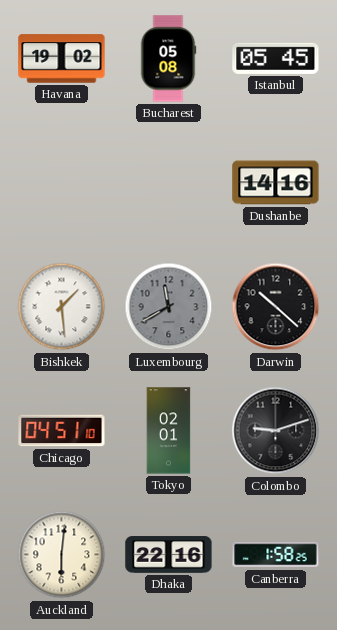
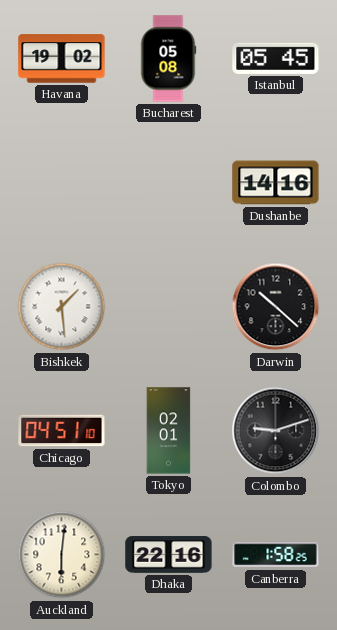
Luxembourg: 11:40 -> none
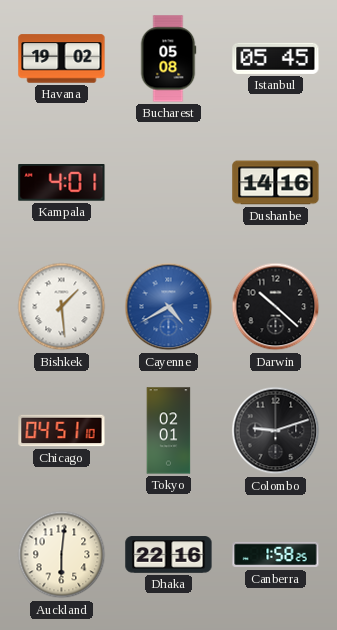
Kampala: none -> 4:01
Cayenne: none -> 4:40
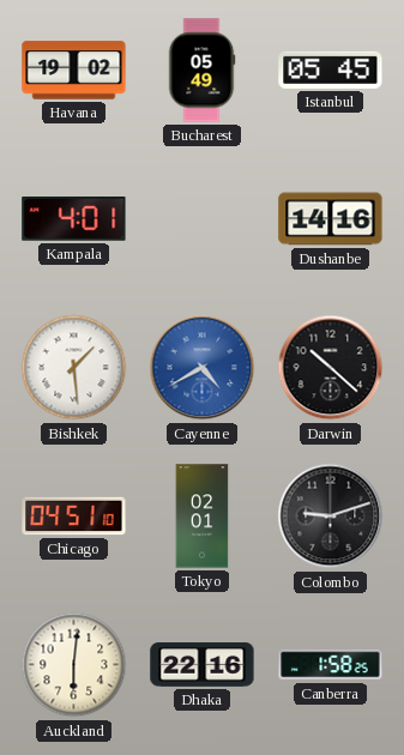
Bucharest: 05:08 -> 05:49
